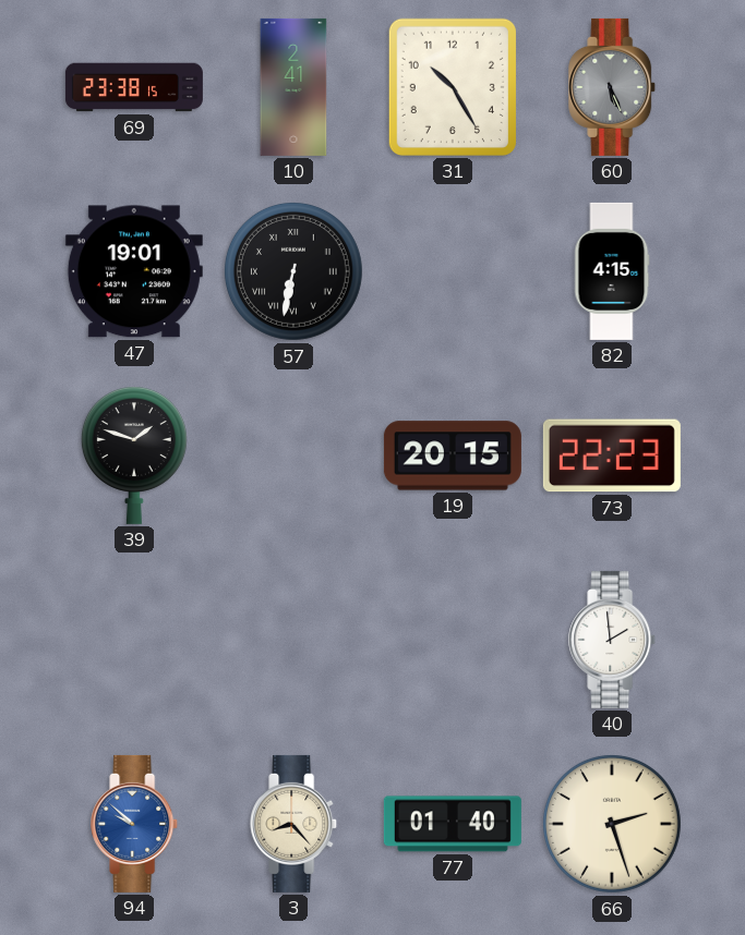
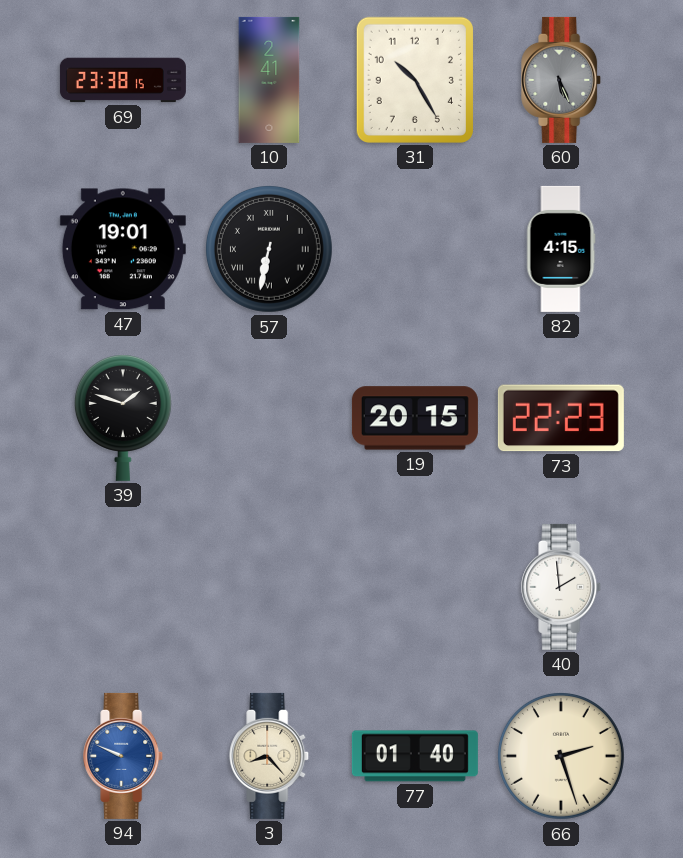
94: 9:52 -> 9:49
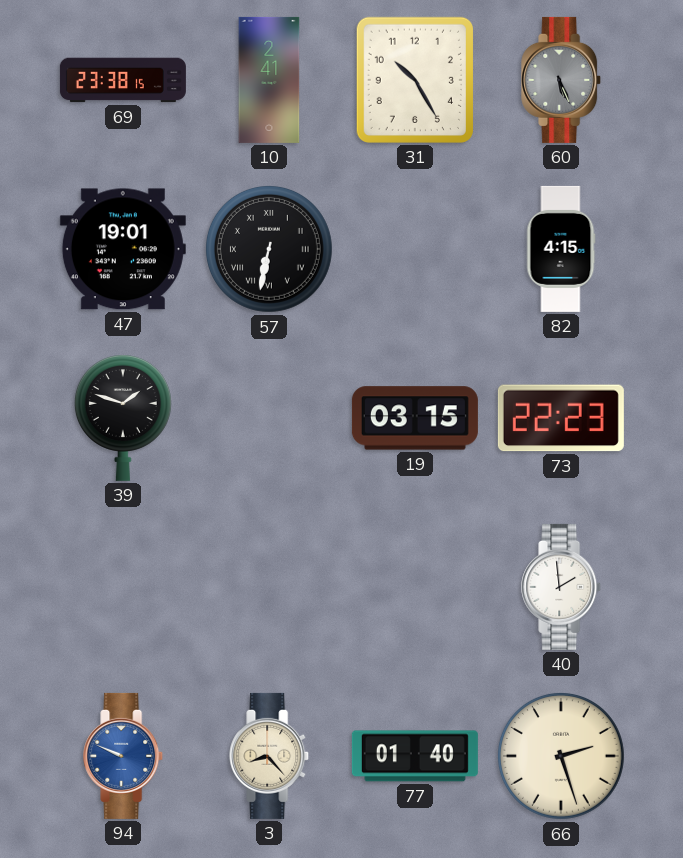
19: 20:15 -> 03:15
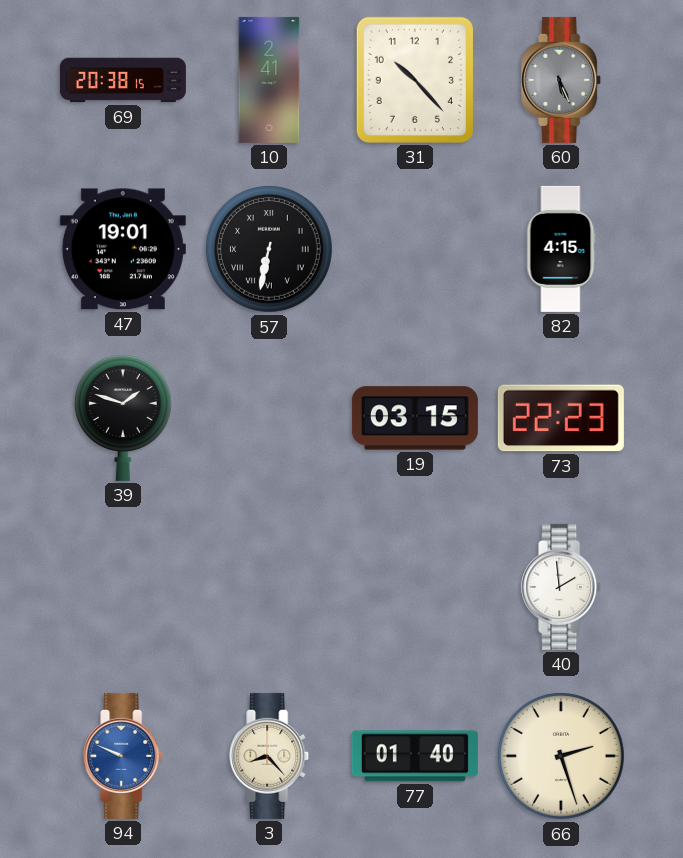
69: 23:38 -> 20:38
31: 10:25 -> 10:23
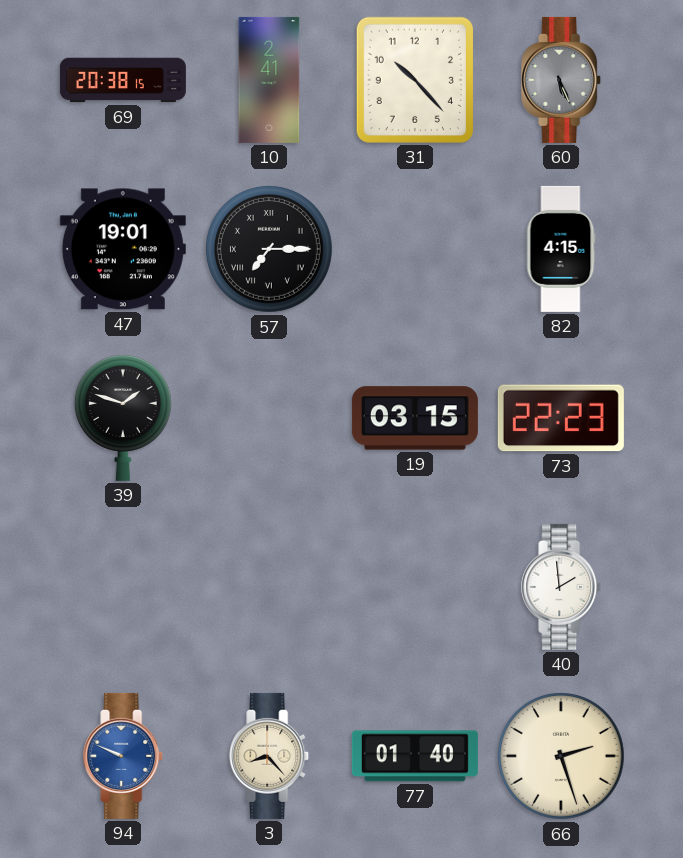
57: 6:32 -> 7:15
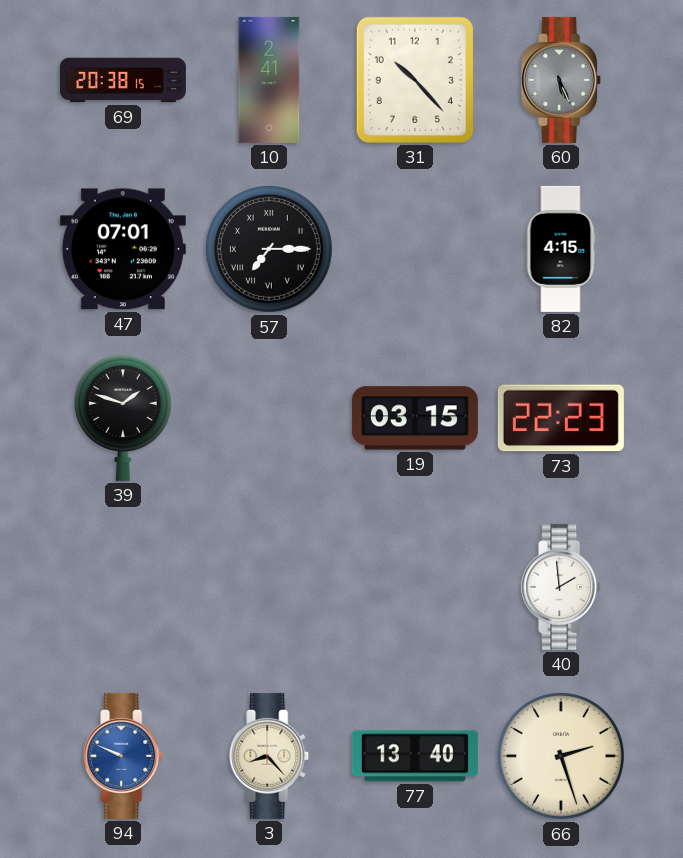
47: 19:01 -> 07:01
77: 01:40 -> 13:40
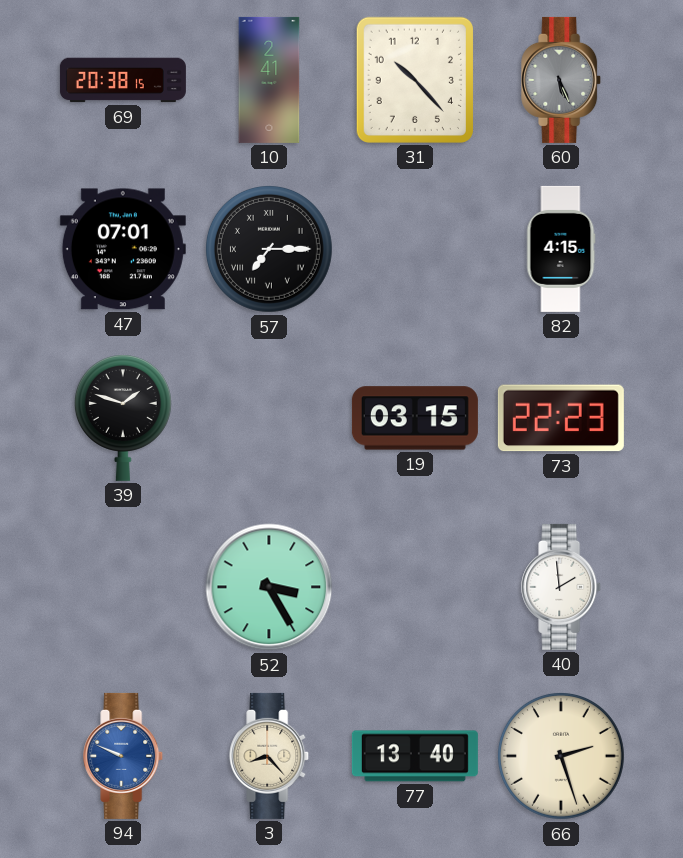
52: none -> 3:25
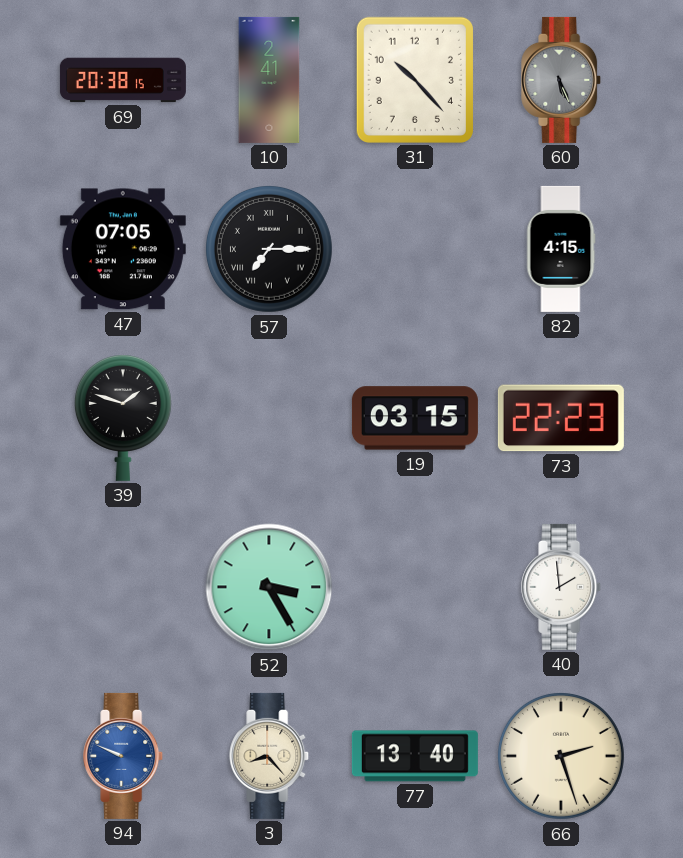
47: 07:01 -> 07:05
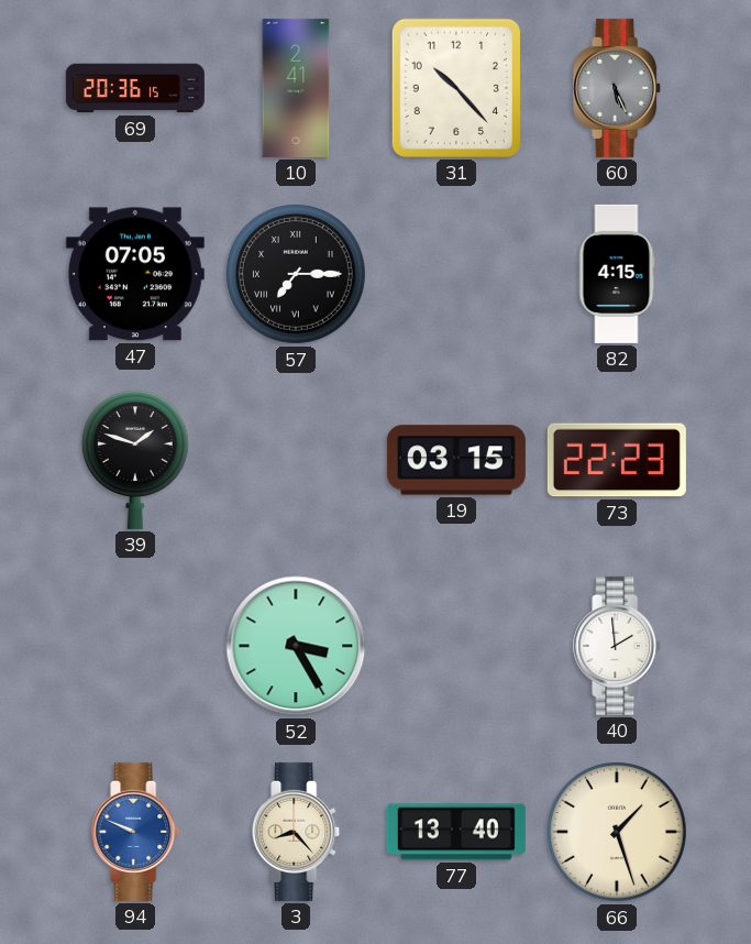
69: 20:38 -> 20:36
66: 2:27 -> 1:27
